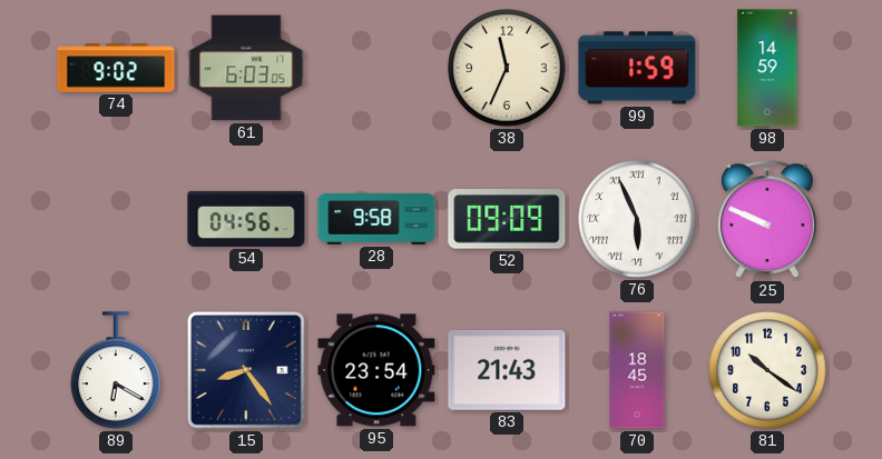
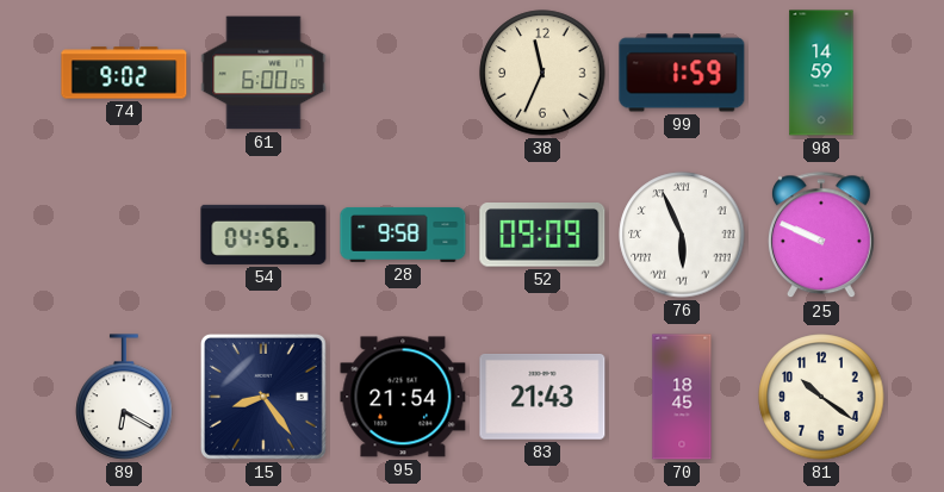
61: 6:03 -> 6:00
95: 23:54 -> 21:54
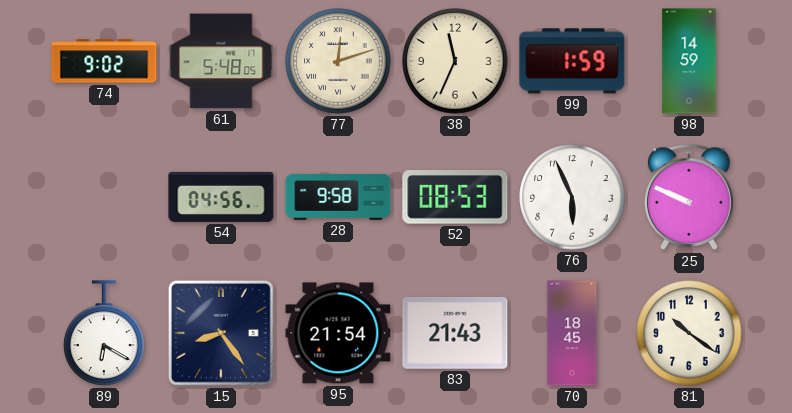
61: 6:00 -> 5:48
77: none -> 12:12
52: 09:09 -> 08:53
76 numerals: Roman -> Arabic
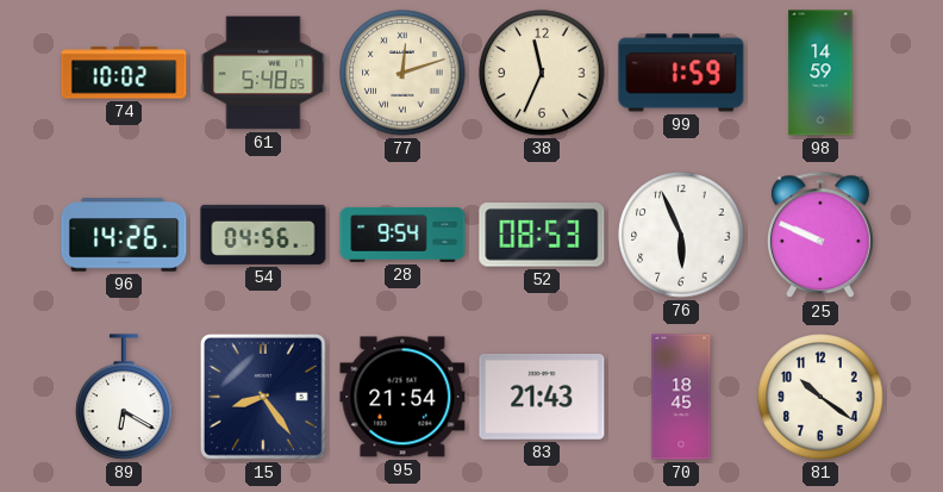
74: 9:02 -> 10:02
96: none -> 14:26
28: 9:58 -> 9:54
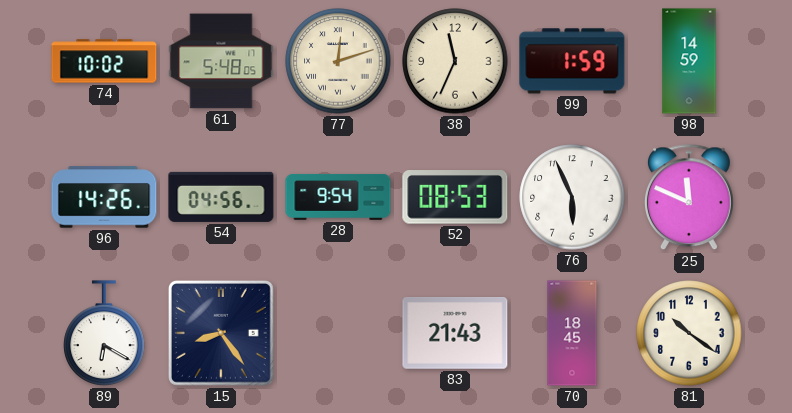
25: 9:49 -> 11:49
95: 21:54 -> none
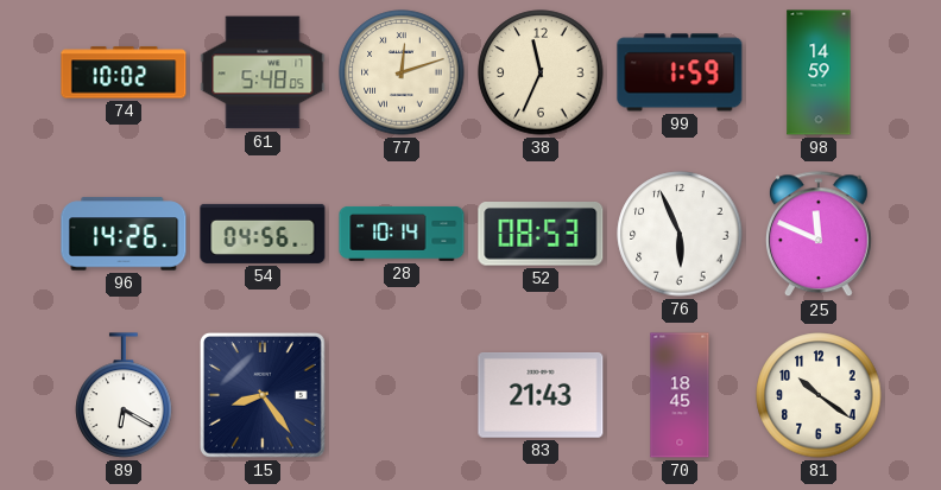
28: 9:54 -> 10:14
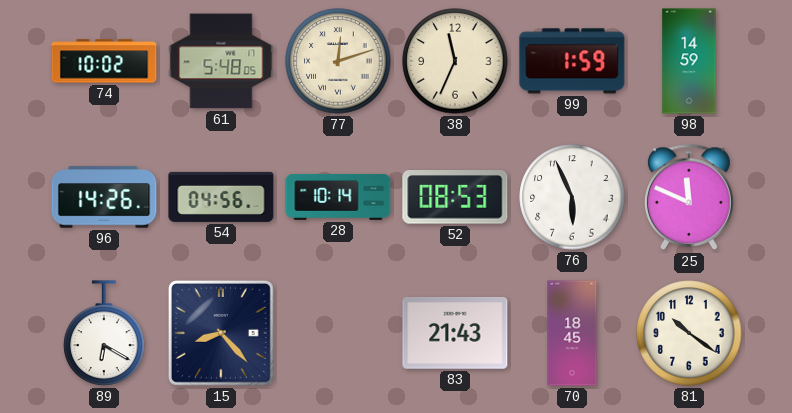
15: 8:24 -> 8:23
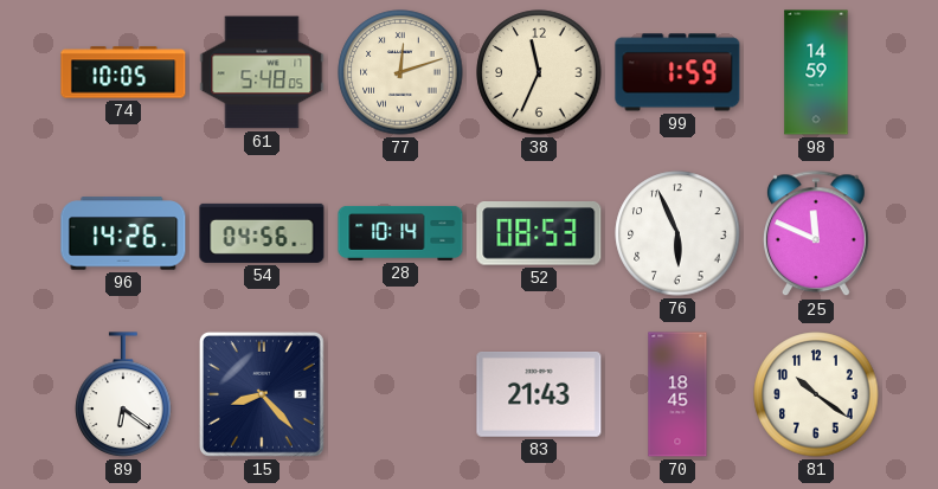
74: 10:02 -> 10:05
89: 6:20 -> 6:21
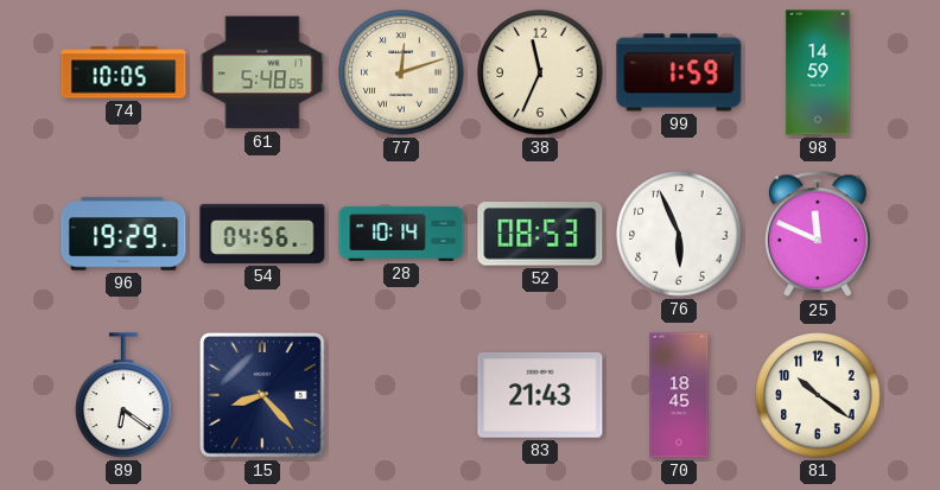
96: 14:26 -> 19:29
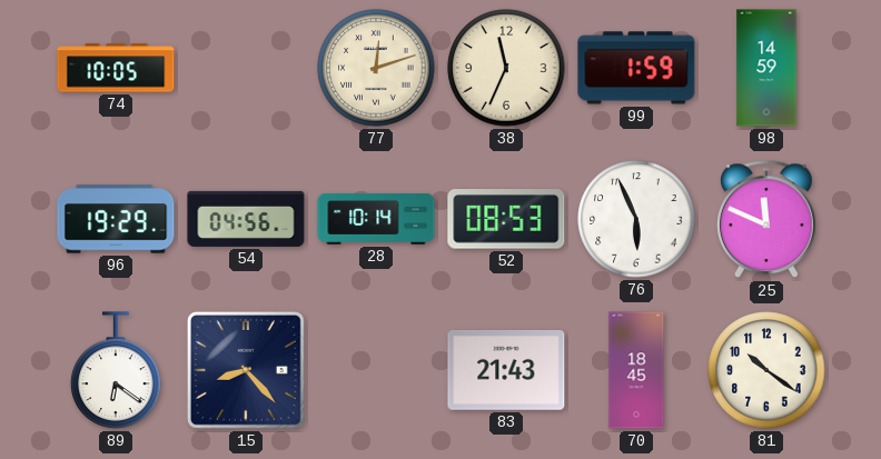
61: 5:48 -> none
